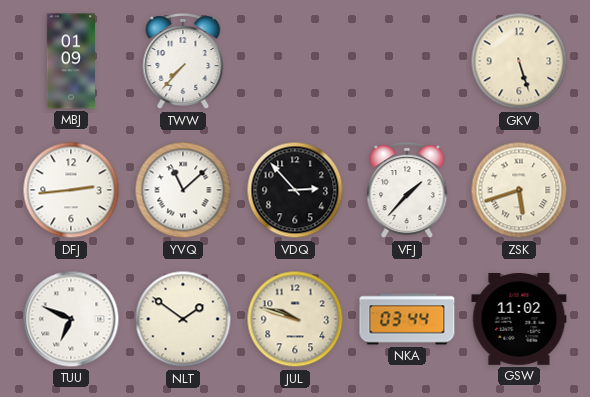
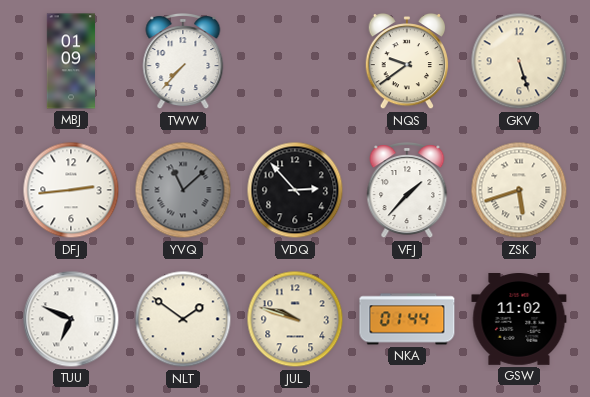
NQS: none -> 9:39
YVQ dial: white -> grey
NKA: 03:44 -> 01:44
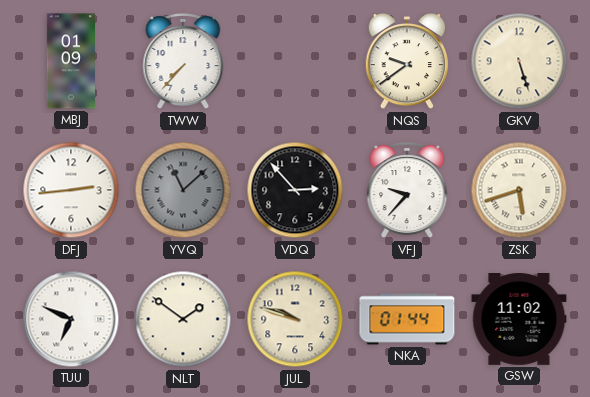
VFJ: 1:37 -> 9:37
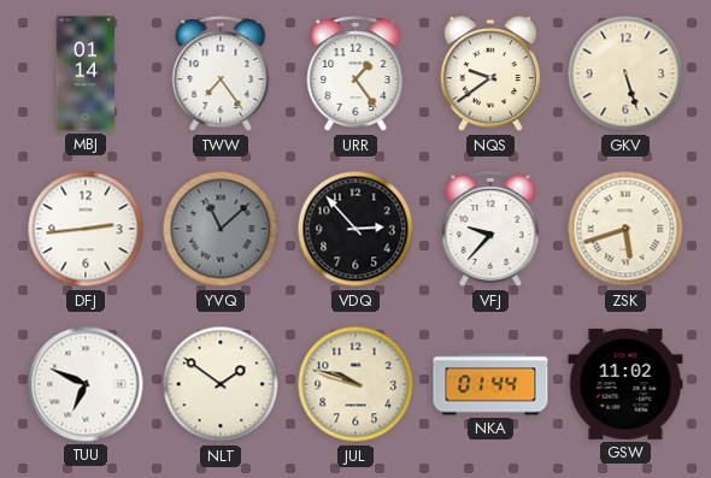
MBJ: 01:09 -> 01:14
TWW: 7:37 -> 7:24
URR: none -> 1:24
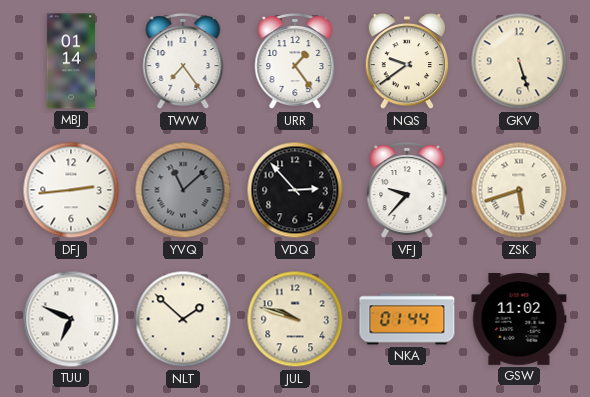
NLT: 1:51 -> 1:52
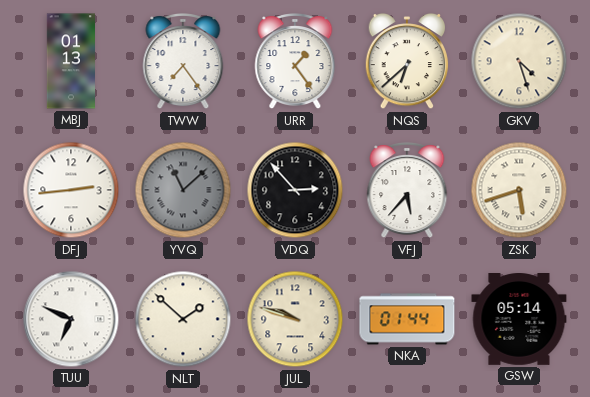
MBJ: 01:14 -> 01:13
NQS: 9:39 -> 6:38
GKV: 5:27 -> 4:27
VFJ: 9:37 -> 5:37
GSW: 11:02 -> 05:14
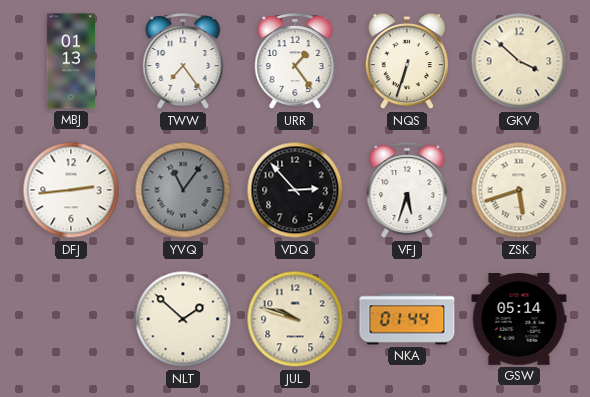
NQS: 6:38 -> 6:33
GKV: 4:27 -> 3:52
YVQ: 11:08 -> 11:06
VFJ: 5:37 -> 5:33
TUU: 6:49 -> none
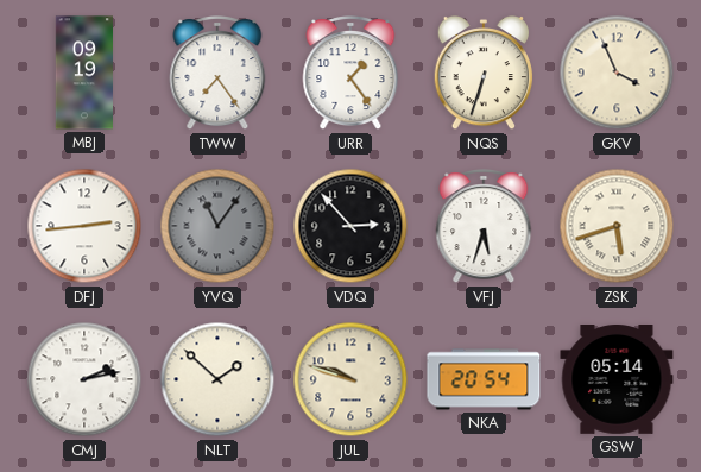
MBJ: 01:13 -> 09:19
GKV: 3:52 -> 3:56
CMJ: none -> 2:13
NKA: 01:44 -> 20:54
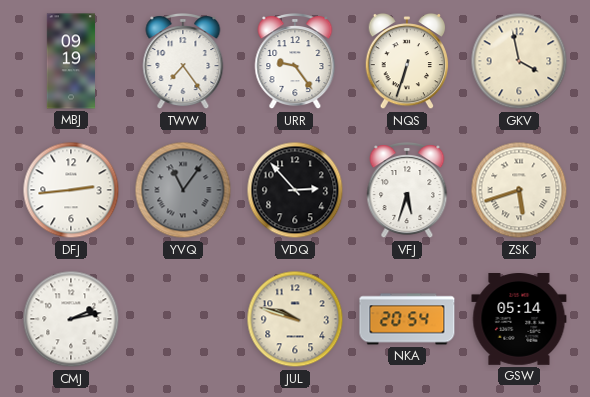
URR: 1:24 -> 9:24
GKV: 3:56 -> 3:58
NLT: 1:52 -> none
